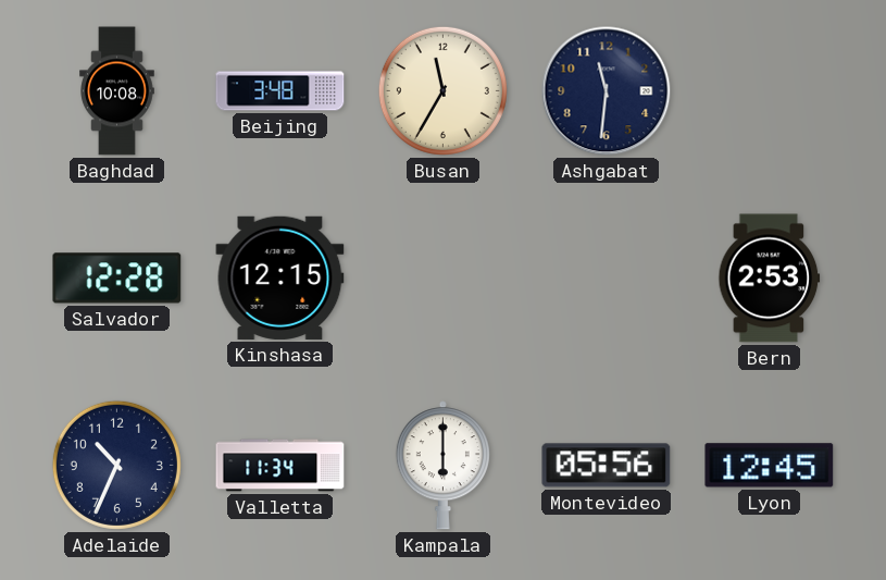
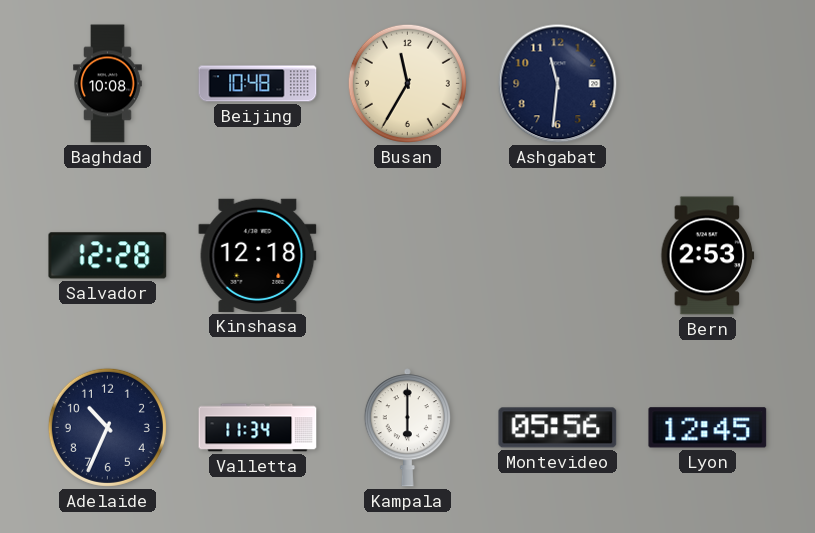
Beijing: 3:48 -> 10:48
Kinshasa: 12:15 -> 12:18
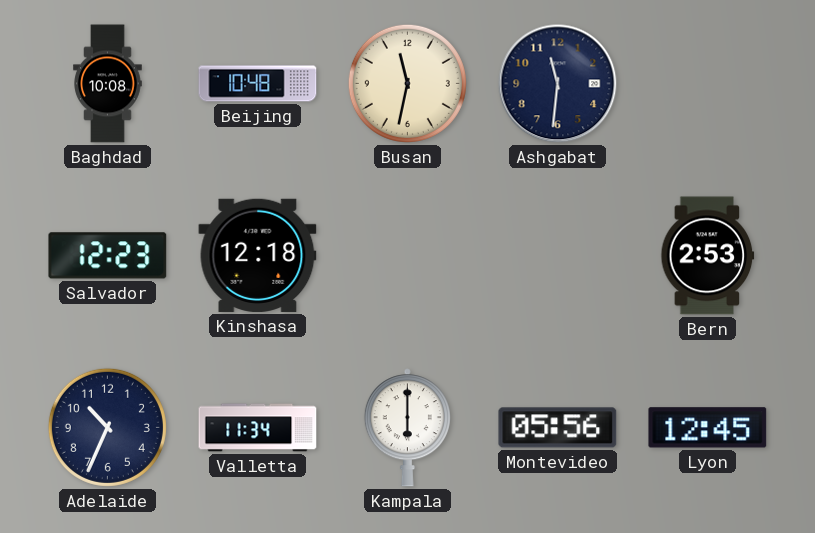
Busan: 11:35 -> 11:32
Salvador: 12:28 -> 12:23
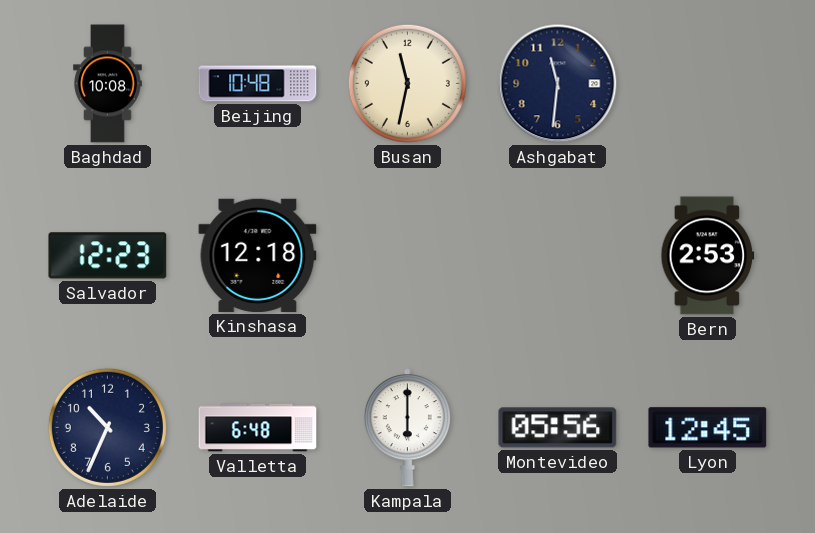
Valletta: 11:34 -> 6:48
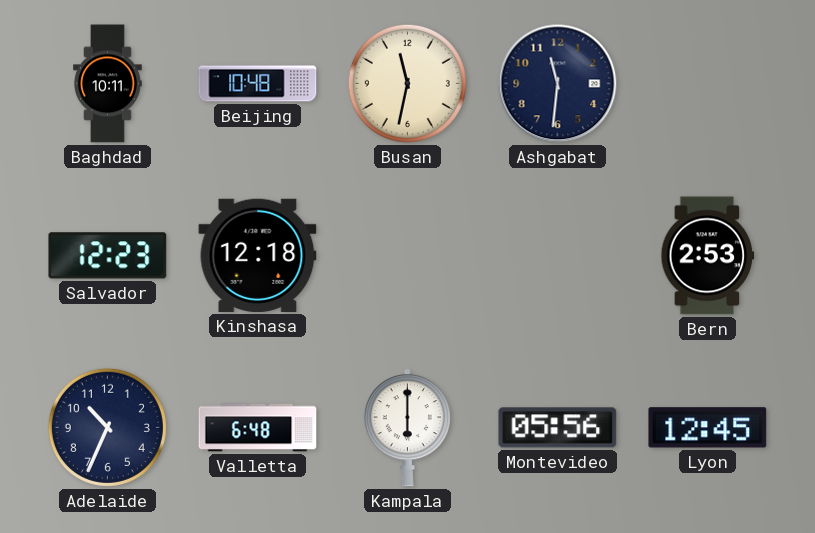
Baghdad: 10:08 -> 10:11
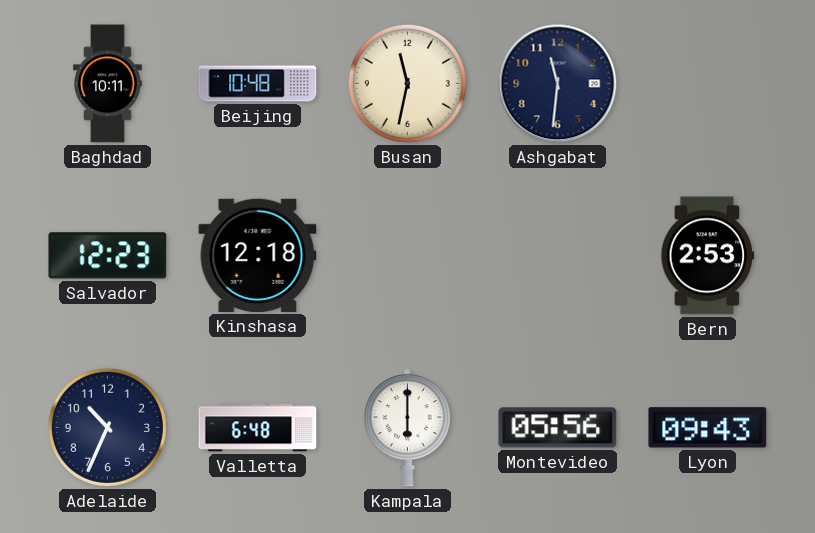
Lyon: 12:45 -> 09:43
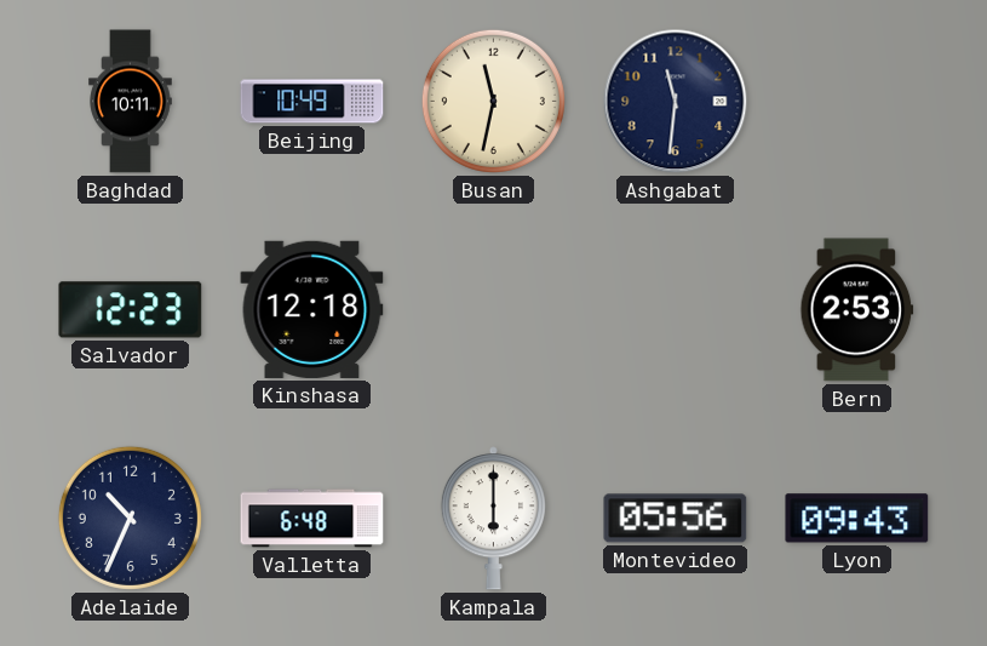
Beijing: 10:48 -> 10:49
